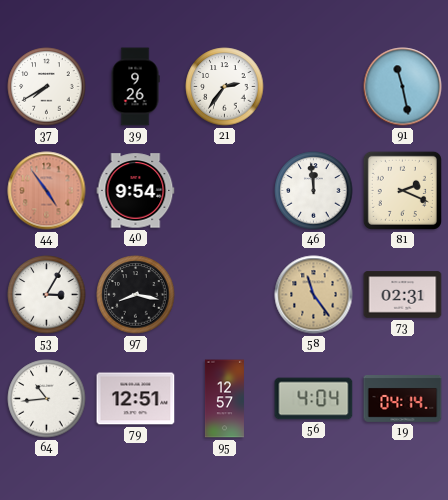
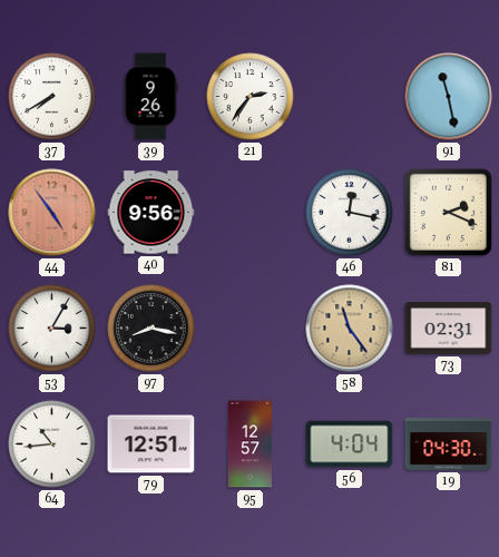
40: 9:54 -> 9:56
46: 11:59 -> 12:17
19: 04:14 -> 04:30
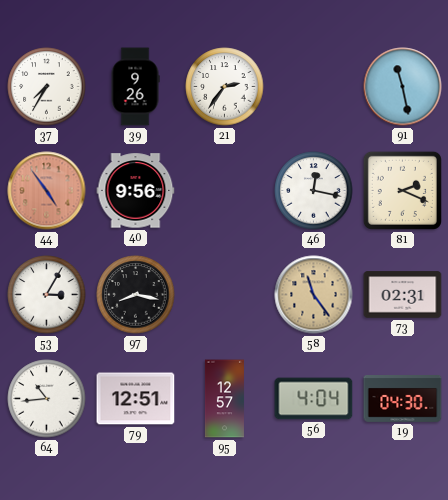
37: 7:40 -> 7:35
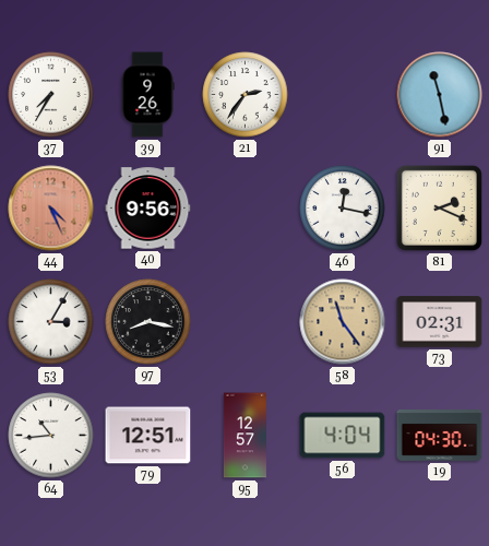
44: 4:54 -> 4:26
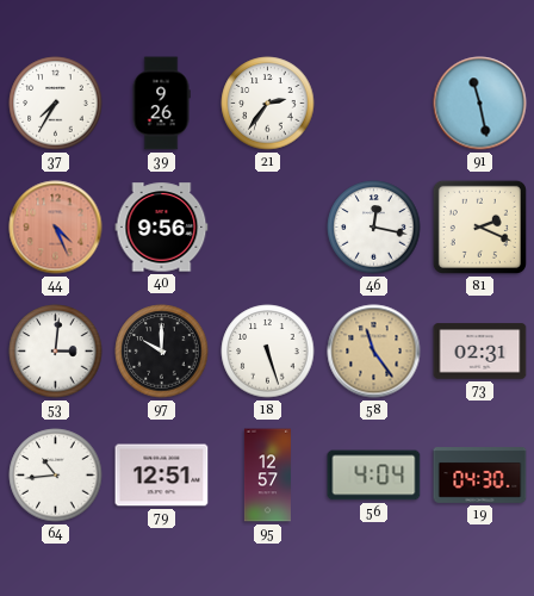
53: 3:05 -> 3:01
97: 8:17 -> 10:00
18: none -> 5:27
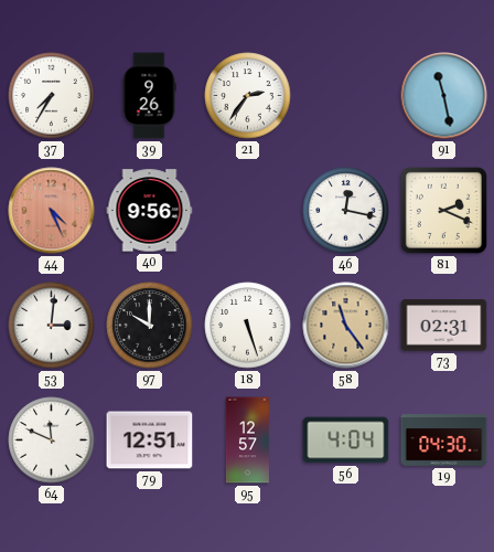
64: 10:44 -> 11:49
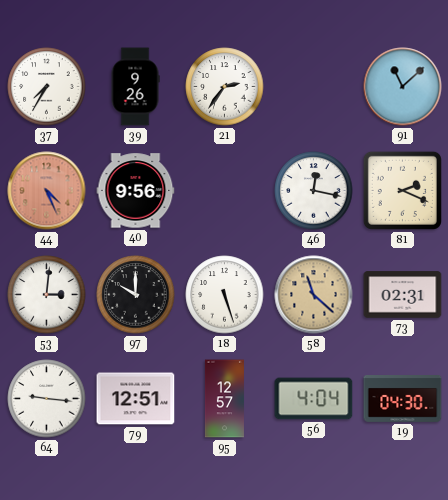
91: 11:28 -> 11:08
58: 11:24 -> 11:22
64: 11:49 -> 9:16
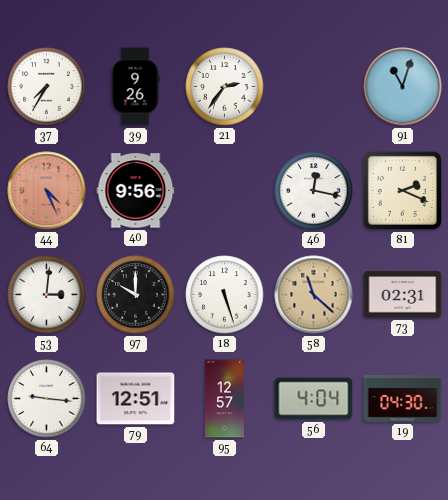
91: 11:08 -> 11:03
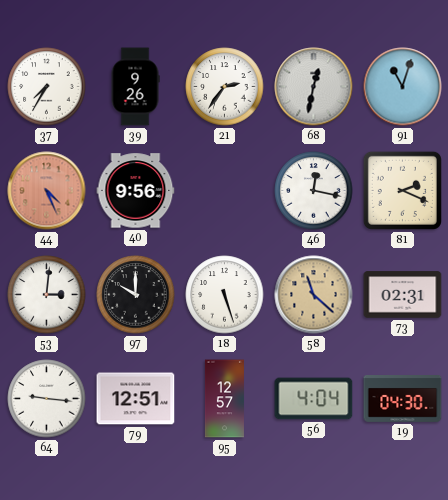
68: none -> 12:32
